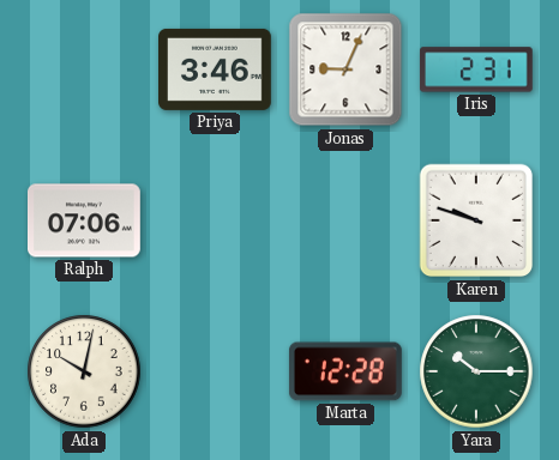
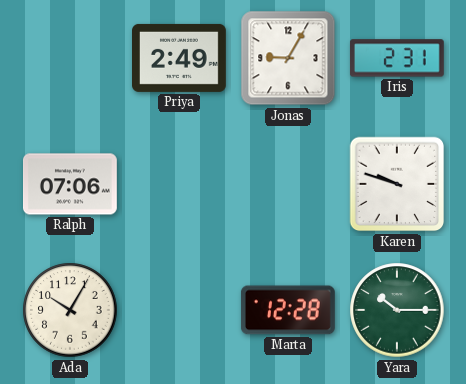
Priya: 3:46 -> 2:49
Jonas: 9:04 -> 9:05
Ada: 10:02 -> 10:05
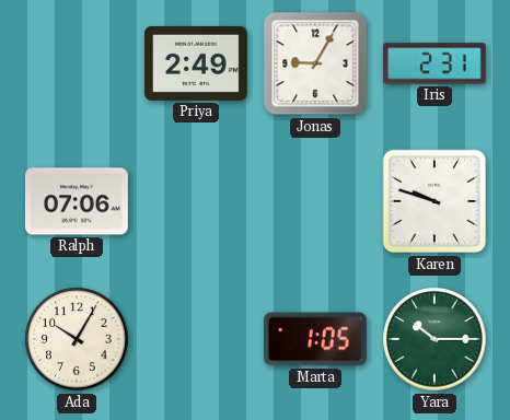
Marta: 12:28 -> 1:05
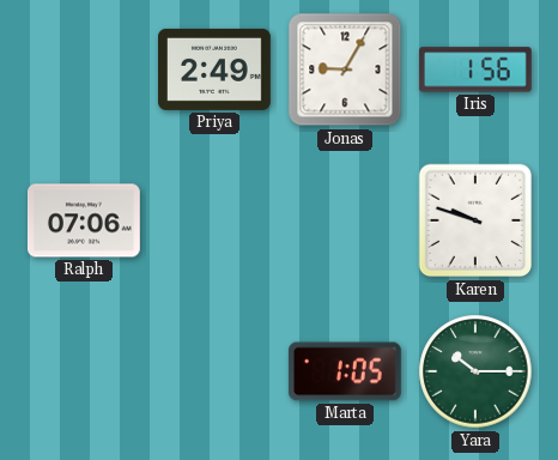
Iris: 2:31 -> 1:56
Ada: 10:05 -> none
